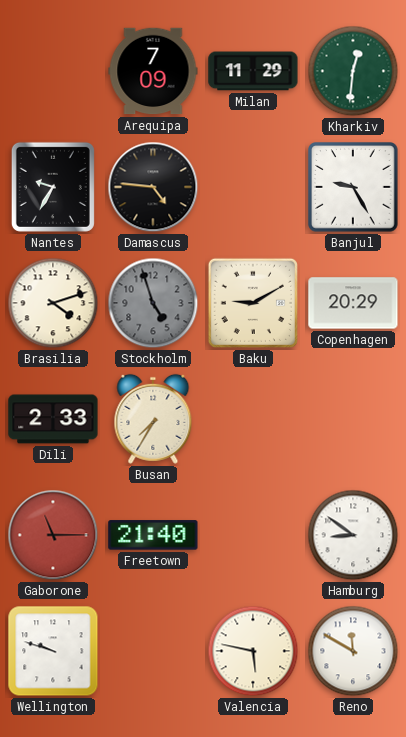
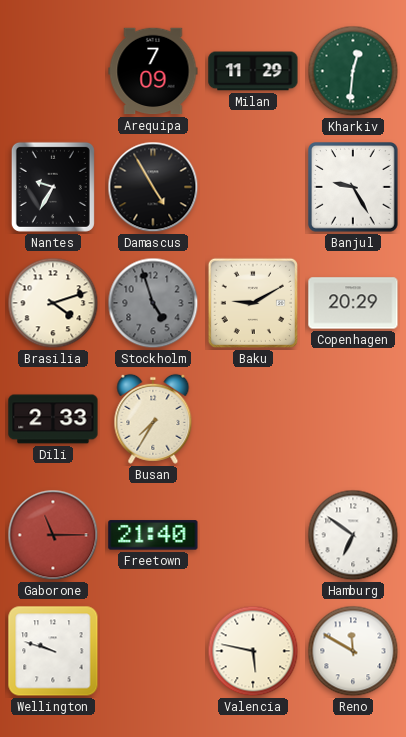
Damascus: 4:46 -> 4:55
Hamburg: 8:51 -> 6:51
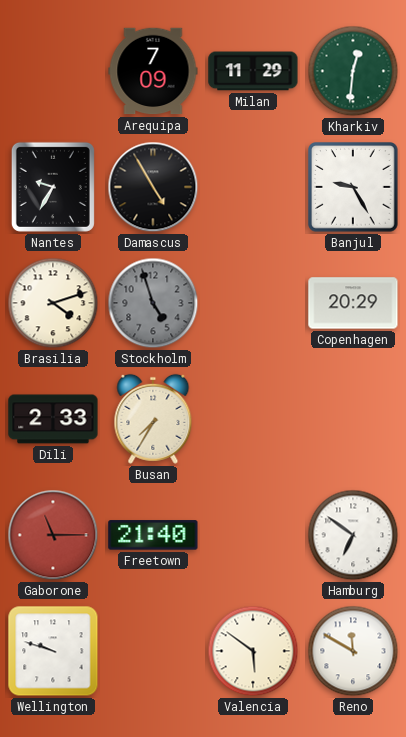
Baku: 9:10 -> none
Valencia: 5:47 -> 5:51
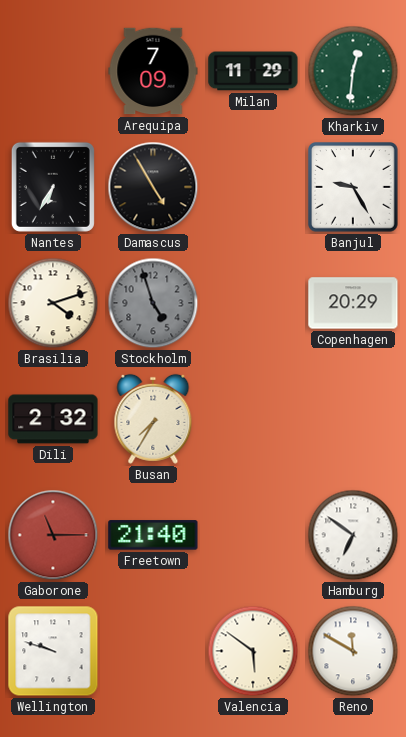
Nantes: 9:35 -> 6:35
Dili: 2:33 -> 2:32
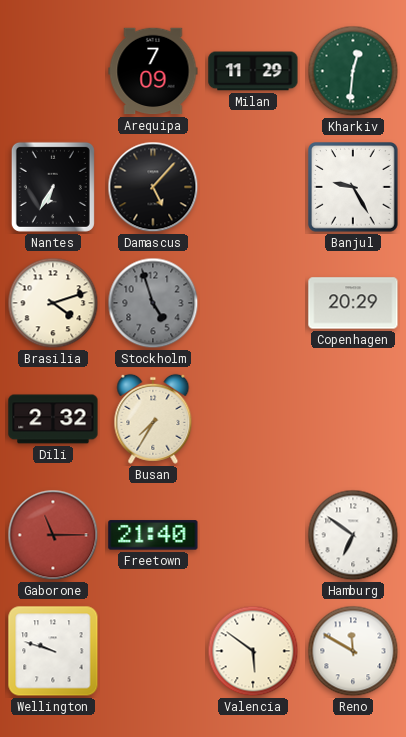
Damascus: 4:55 -> 5:07
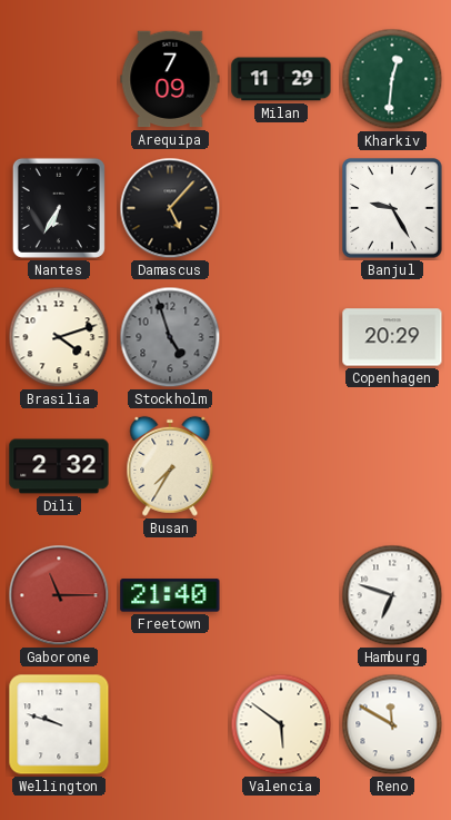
Hamburg: 6:51 -> 6:48
